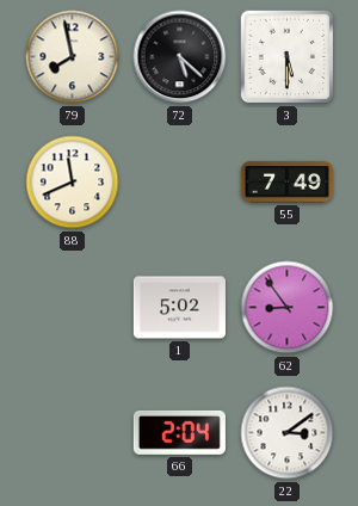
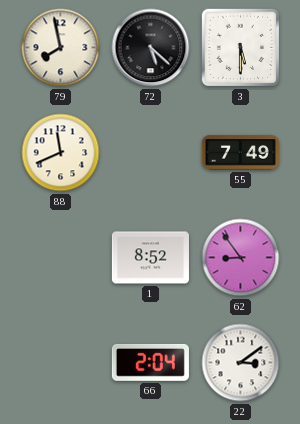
1: 5:02 -> 8:52
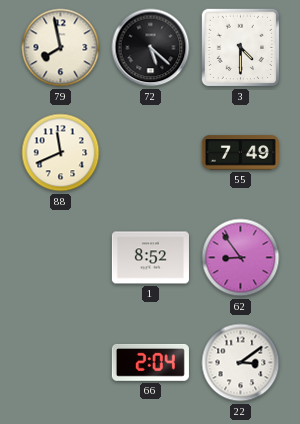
3: 5:30 -> 4:30
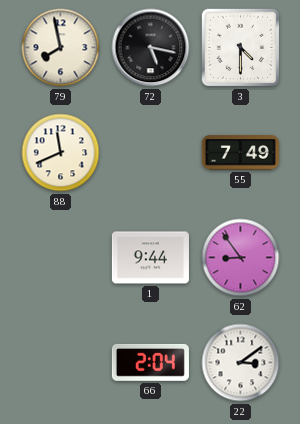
72: 5:22 -> 5:17
1: 8:52 -> 9:44
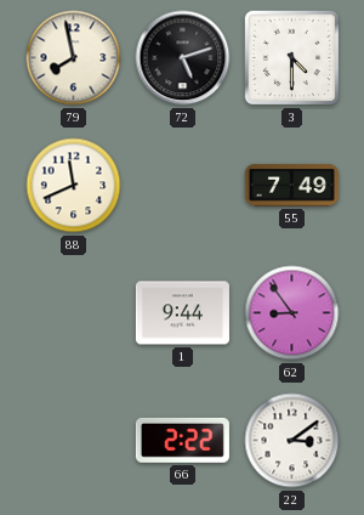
72: 5:17 -> 5:12
66: 2:04 -> 2:22
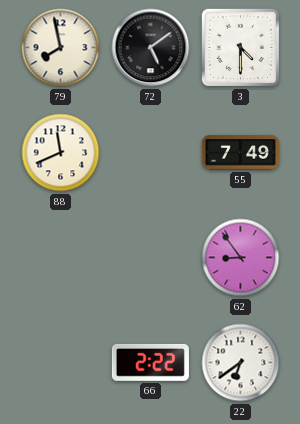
72: 5:12 -> 5:09
1: 9:44 -> none
22: 3:09 -> 6:39
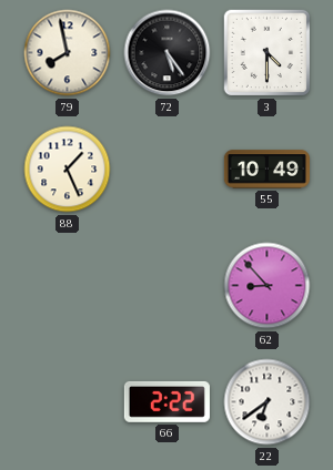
72: 5:09 -> 5:24
88: 11:41 -> 1:26
55: 7:49 -> 10:49
62: 8:54 -> 8:53
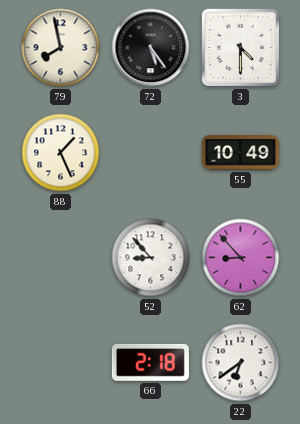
52: none -> 8:53
66: 2:22 -> 2:18
